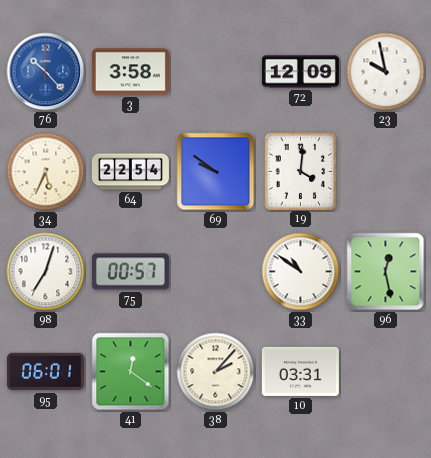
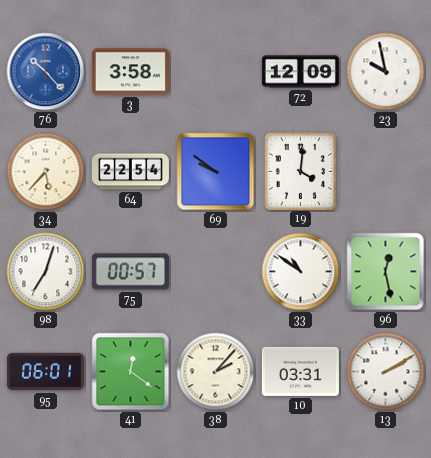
34: 5:34 -> 5:37
13: none -> 2:10
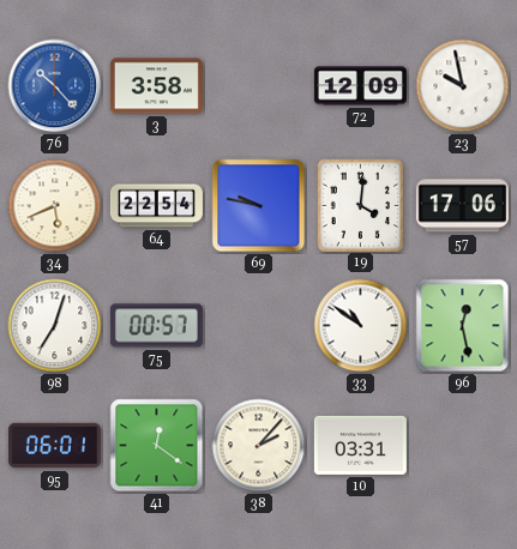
34: 5:37 -> 5:41
69: 9:51 -> 9:47
57: none -> 17:06
13: 2:10 -> none
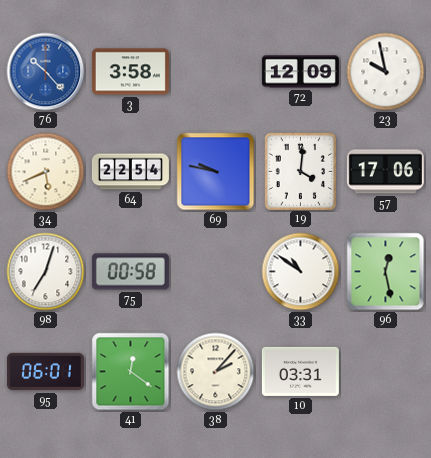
75: 00:57 -> 00:58
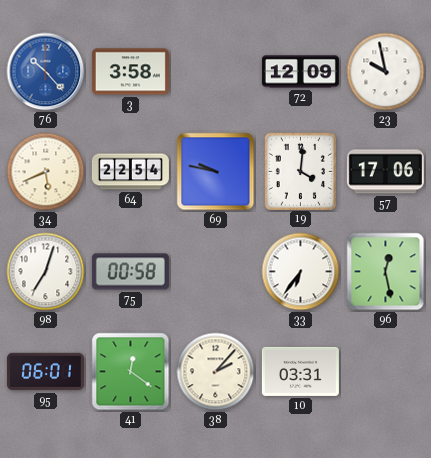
33: 10:51 -> 6:36
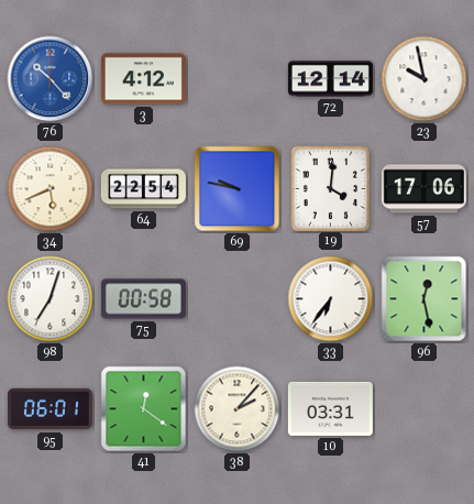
3: 3:58 -> 4:12
72: 12:09 -> 12:14
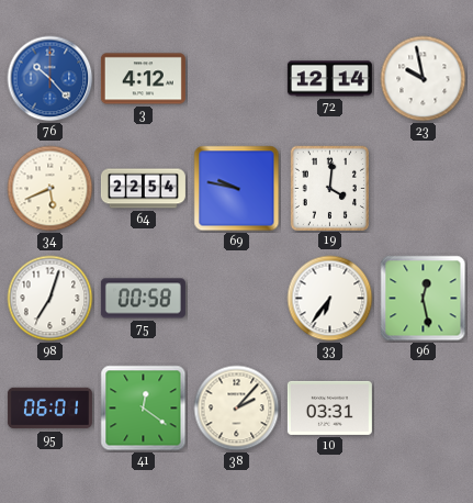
57: 17:06 -> none
